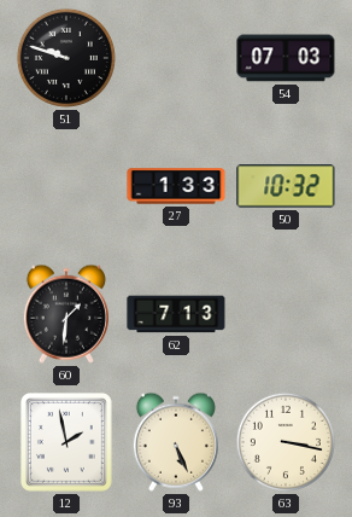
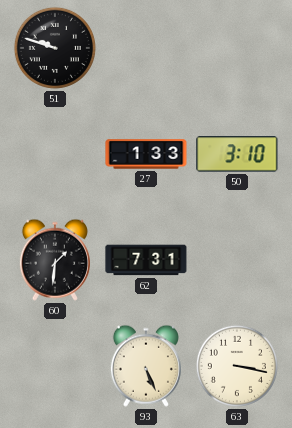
54: 07:03 -> none
50: 10:32 -> 3:10
62: 7:13 -> 7:31
12: 1:58 -> none
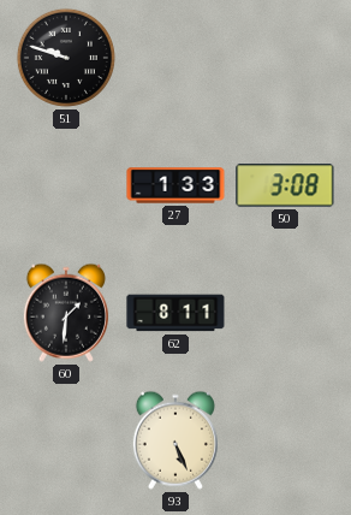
50: 3:10 -> 3:08
62: 7:31 -> 8:11
63: 3:17 -> none
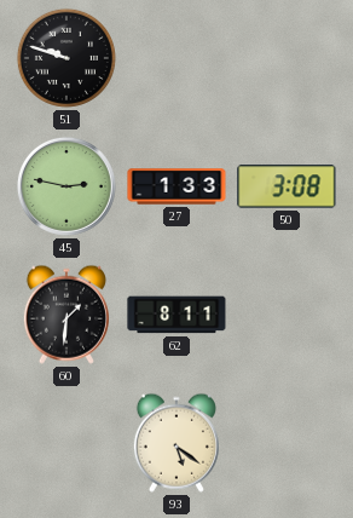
45: none -> 2:47
93: 5:26 -> 5:21
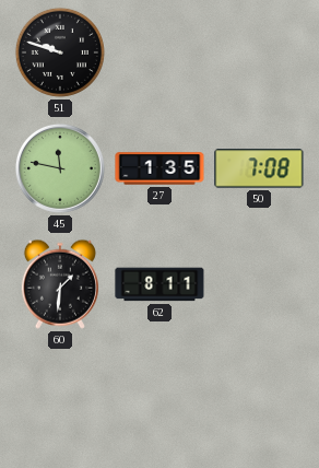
45: 2:47 -> 11:47
27: 1:33 -> 1:35
50: 3:08 -> 7:08
93: 5:21 -> none
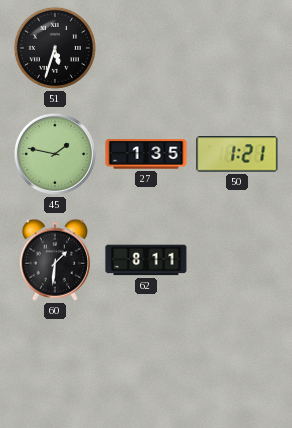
51: 9:48 -> 5:33
45: 11:47 -> 1:47
50: 7:08 -> 1:21
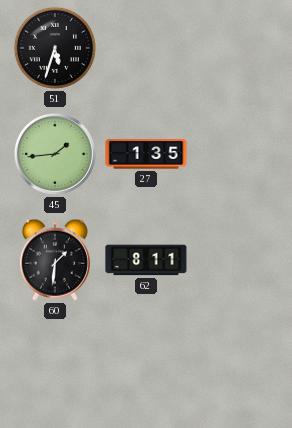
45: 1:47 -> 1:44
50: 1:21 -> none
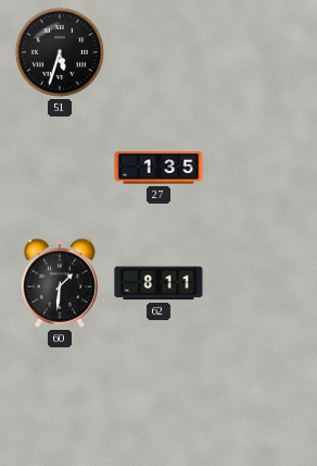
45: 1:44 -> none
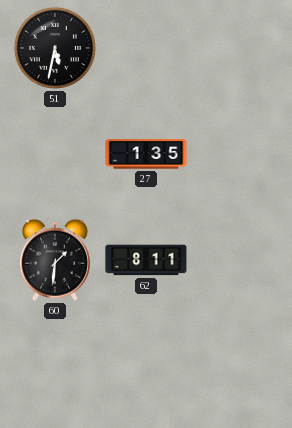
51: 5:33 -> 5:32
